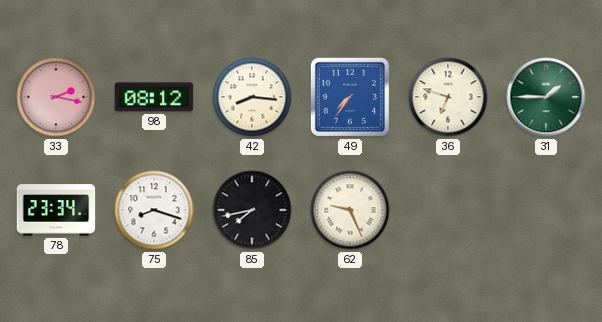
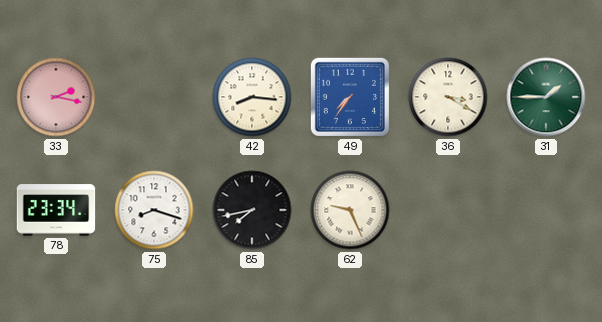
98: 08:12 -> none
36: 6:48 -> 3:20
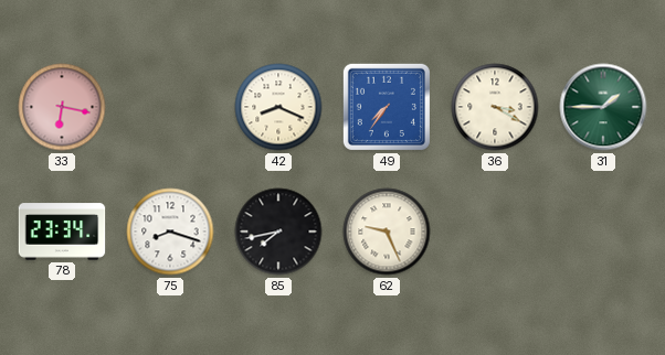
33: 2:17 -> 6:17
42: 8:16 -> 8:19
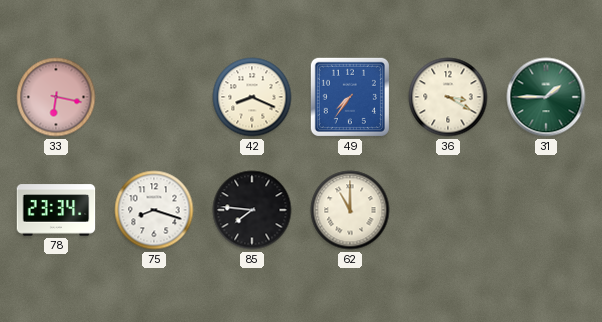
85: 7:43 -> 7:46
62: 9:26 -> 11:00
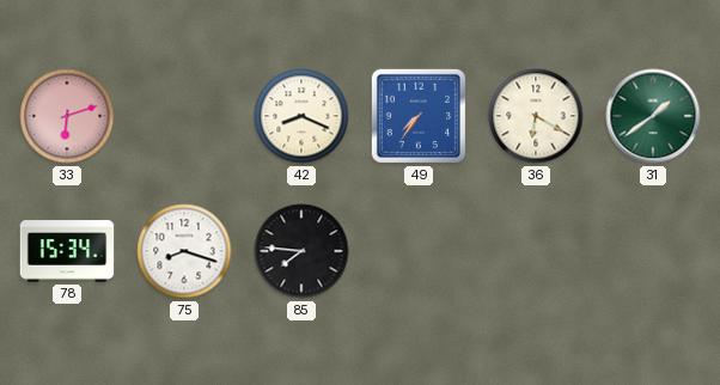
33: 6:17 -> 6:12
36: 3:20 -> 6:20
31: 1:45 -> 1:39
78: 23:34 -> 15:34
62: 11:00 -> none
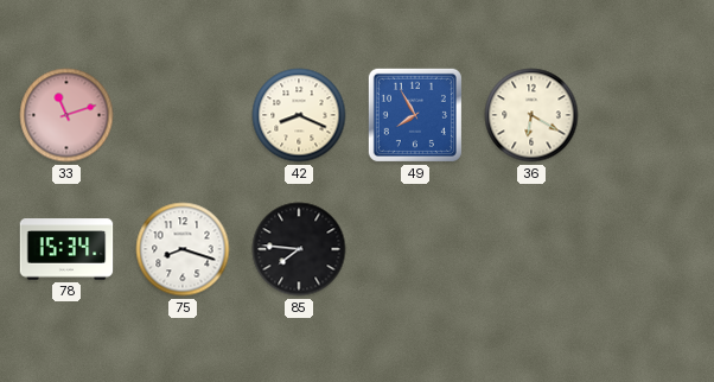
33: 6:12 -> 11:12
49: 7:36 -> 7:55
31: 1:39 -> none
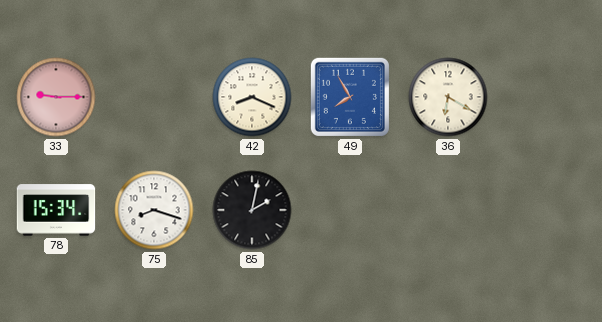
33: 11:12 -> 9:15
85: 7:46 -> 2:02
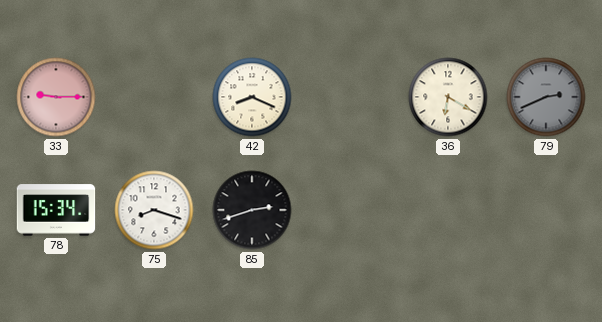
49: 7:55 -> none
79: none -> 2:41
85: 2:02 -> 2:42
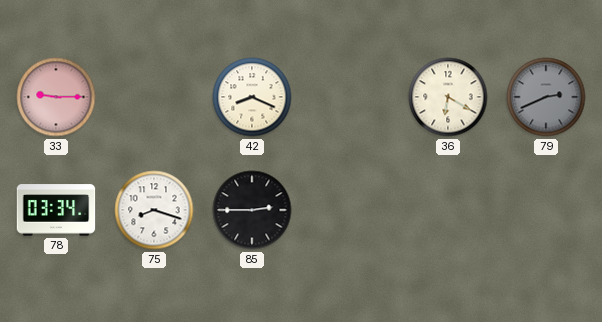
78: 15:34 -> 03:34
85: 2:42 -> 2:45
